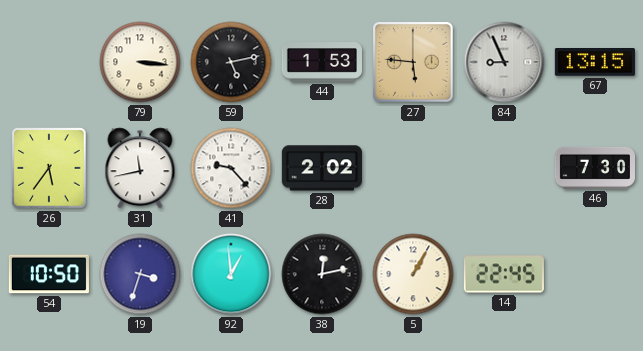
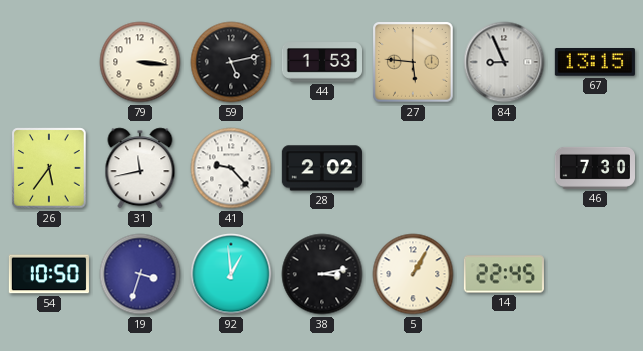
38: 12:13 -> 3:13
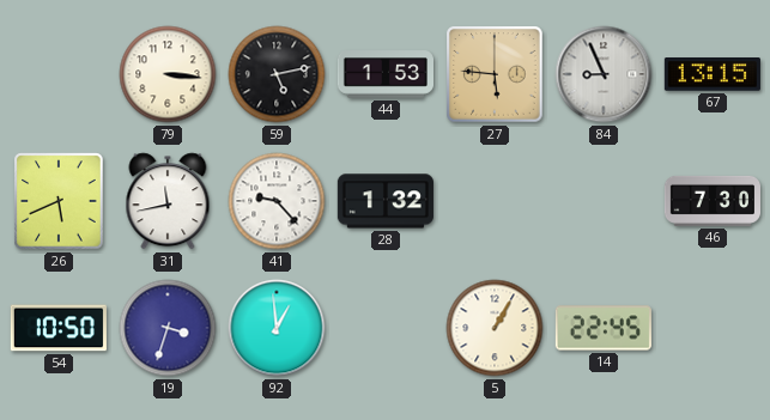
26: 5:36 -> 5:41
28: 2:02 -> 1:32
38: 3:13 -> none
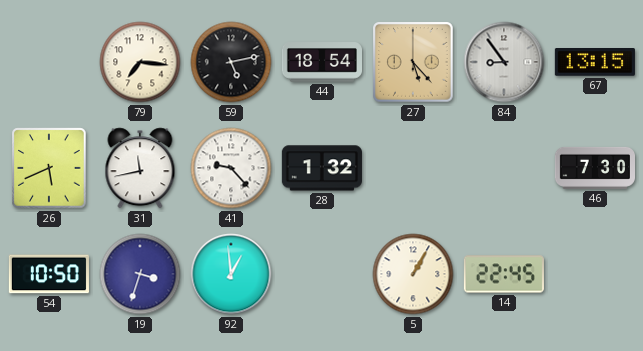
79: 3:16 -> 7:16
44: 1:53 -> 18:54
27: 5:46 -> 5:23
84: 8:56 -> 8:54
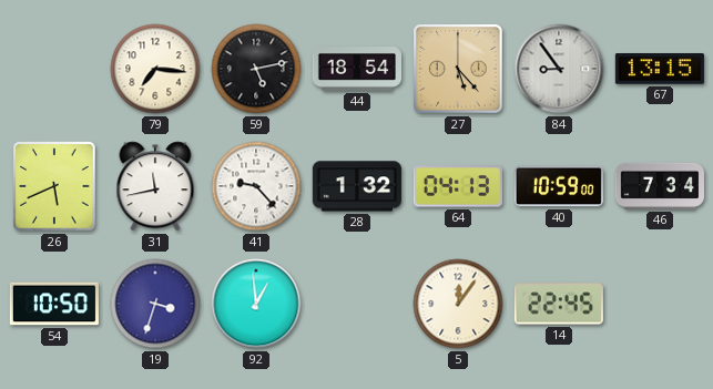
64: none -> 04:13
40: none -> 10:59
46: 7:30 -> 7:34
5: 1:05 -> 12:06
